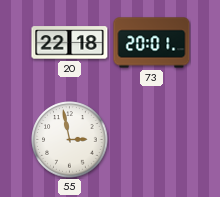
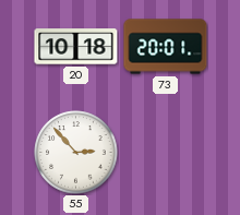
20: 22:18 -> 10:18
55: 2:58 -> 2:53
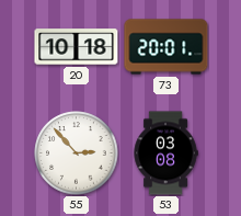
53: none -> 03:08
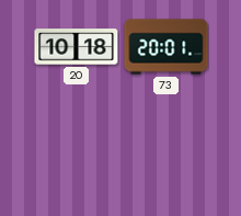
55: 2:53 -> none
53: 03:08 -> none
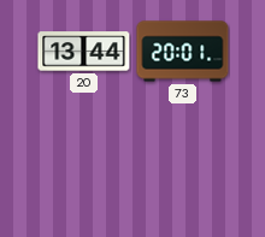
20: 10:18 -> 13:44
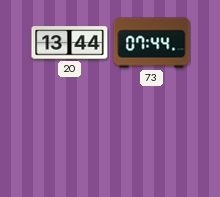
73: 20:01 -> 07:44
